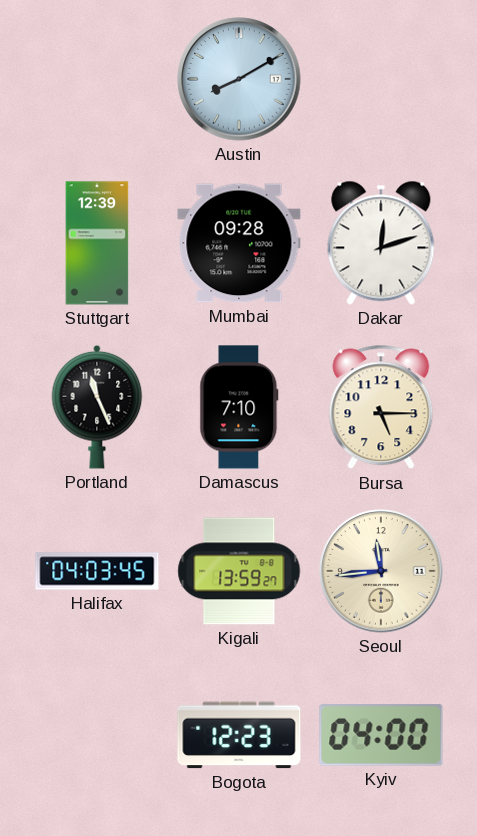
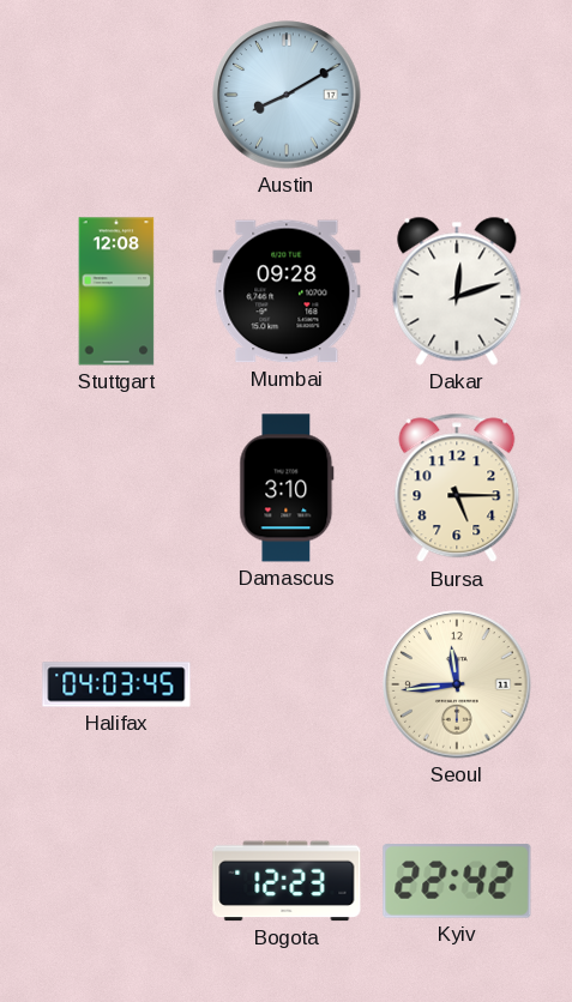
Stuttgart: 12:39 -> 12:08
Portland: 11:26 -> none
Damascus: 7:10 -> 3:10
Kigali: 13:59 -> none
Kyiv: 04:00 -> 22:42
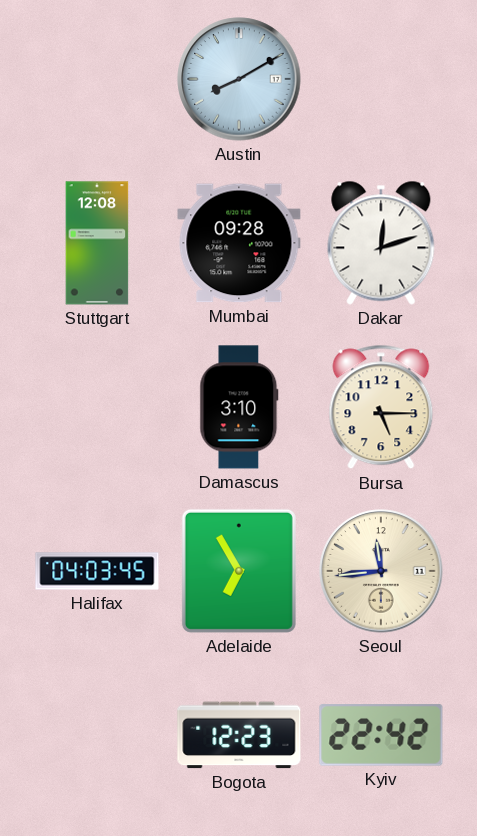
Adelaide: none -> 6:55
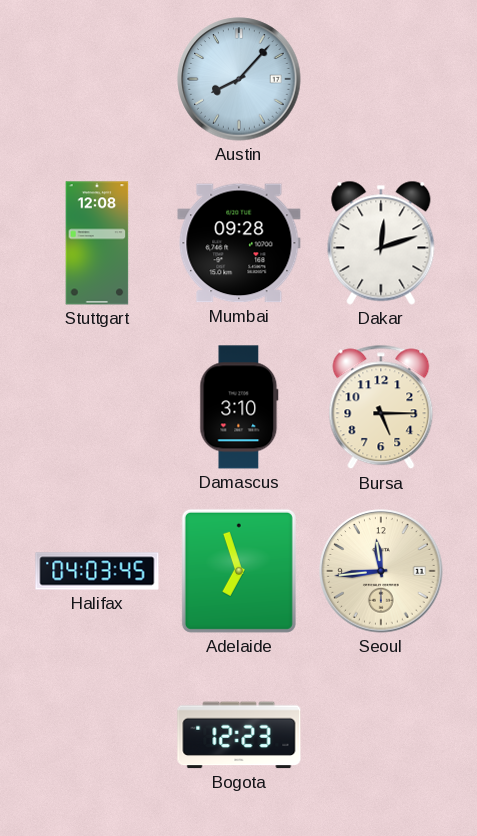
Austin: 8:10 -> 8:07
Adelaide: 6:55 -> 6:57
Kyiv: 22:42 -> none
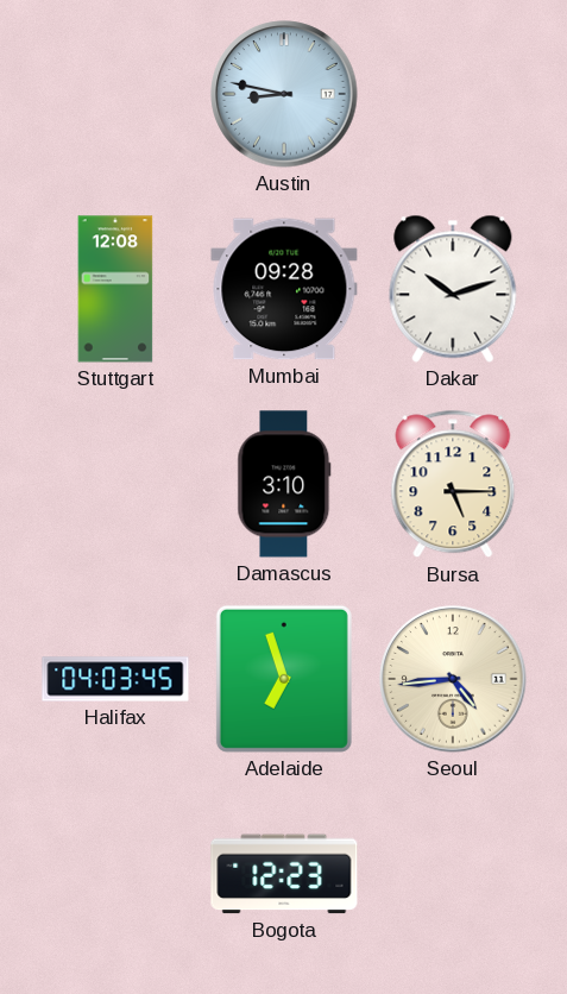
Austin: 8:07 -> 8:47
Dakar: 12:12 -> 10:12
Seoul: 11:44 -> 4:44
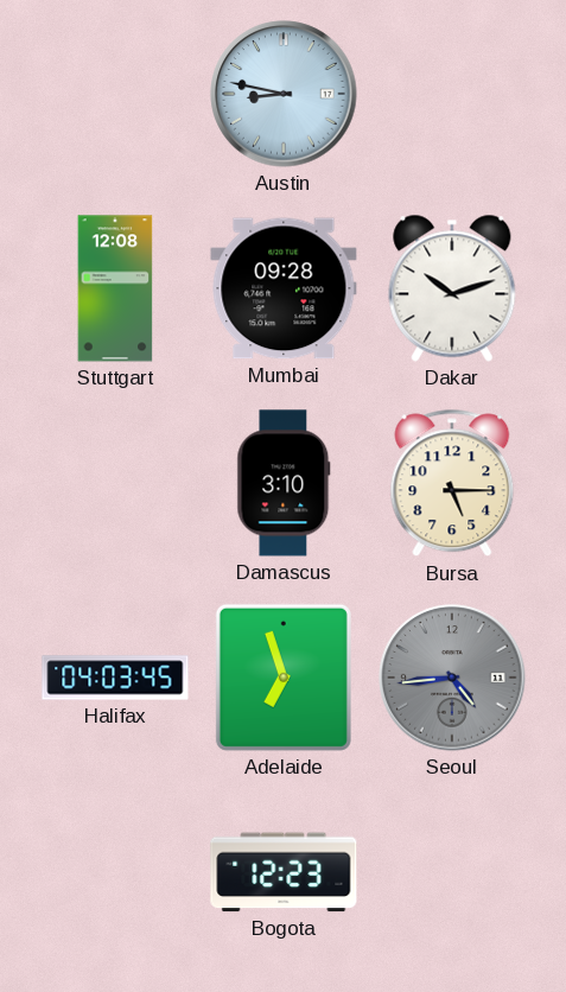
Seoul dial: cream -> grey
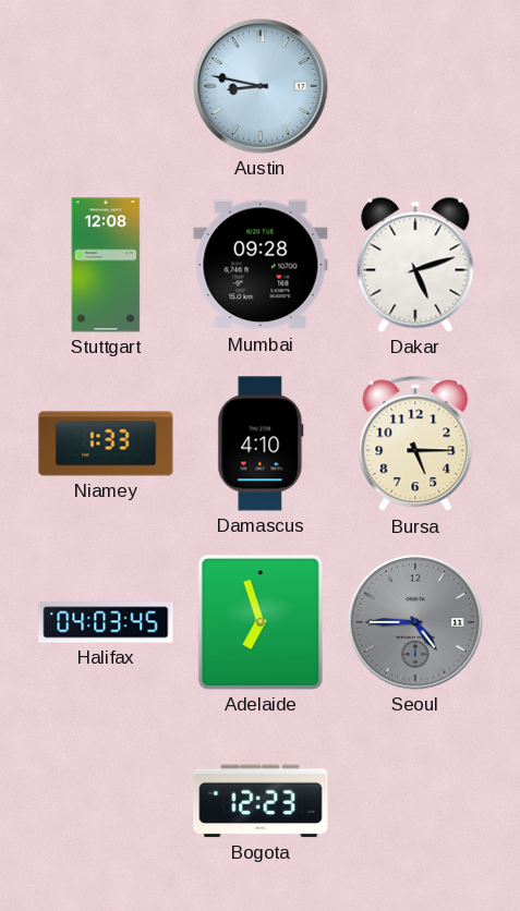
Dakar: 10:12 -> 5:12
Niamey: none -> 1:33
Damascus: 3:10 -> 4:10
Seoul: 4:44 -> 4:45
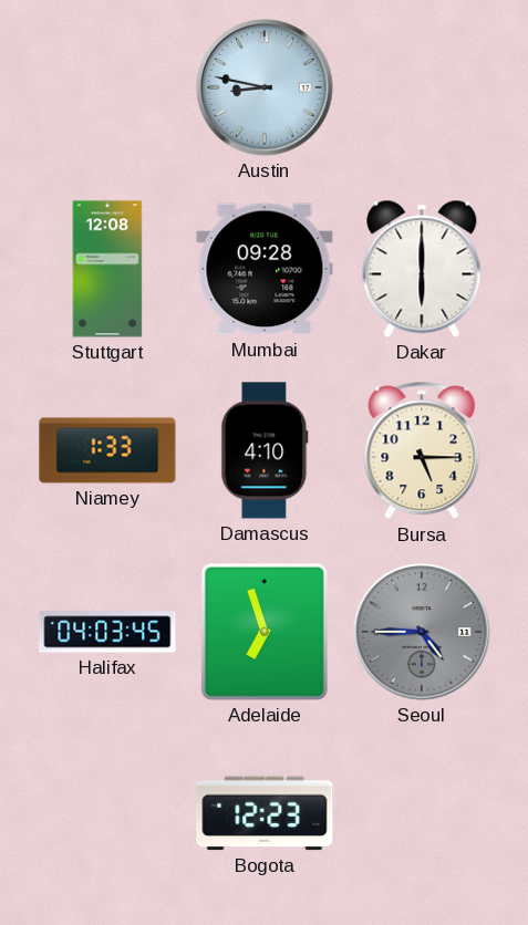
Dakar: 5:12 -> 6:00
